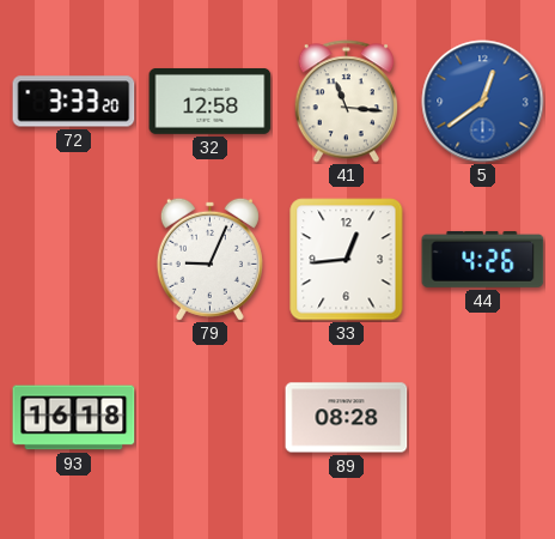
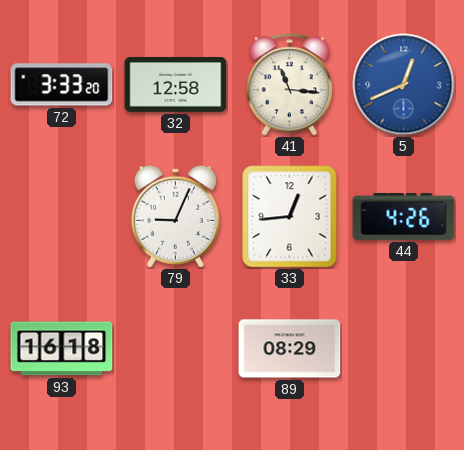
5: 12:39 -> 12:41
89: 08:28 -> 08:29
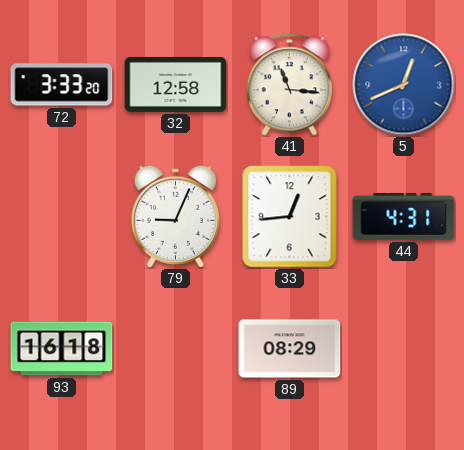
44: 4:26 -> 4:31
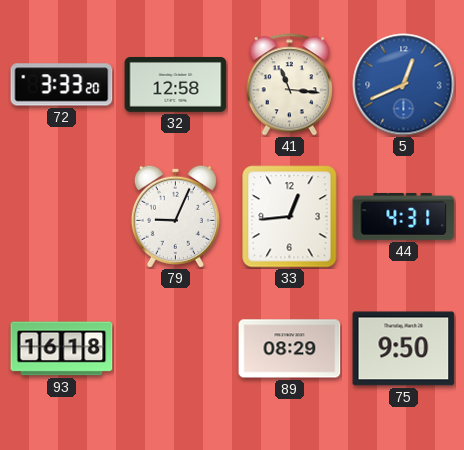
75: none -> 9:50
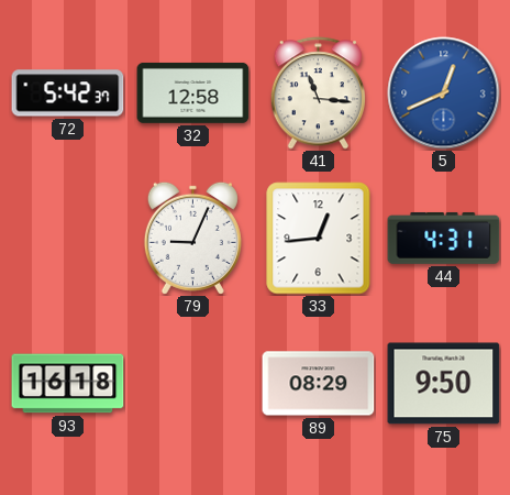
72: 3:33 -> 5:42
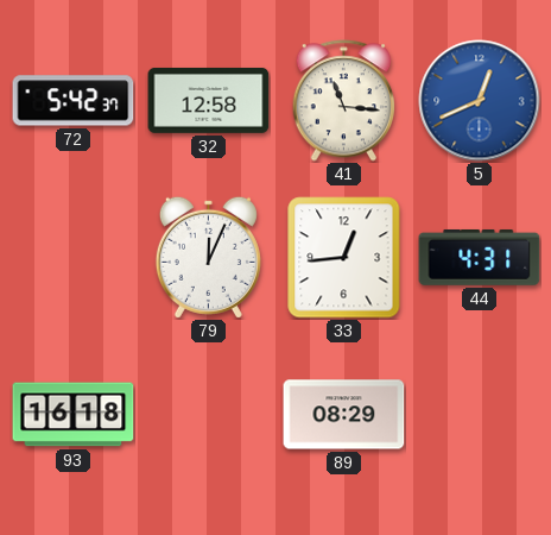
79: 9:04 -> 12:04
75: 9:50 -> none
